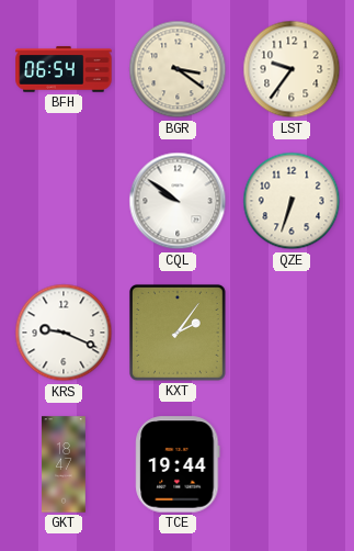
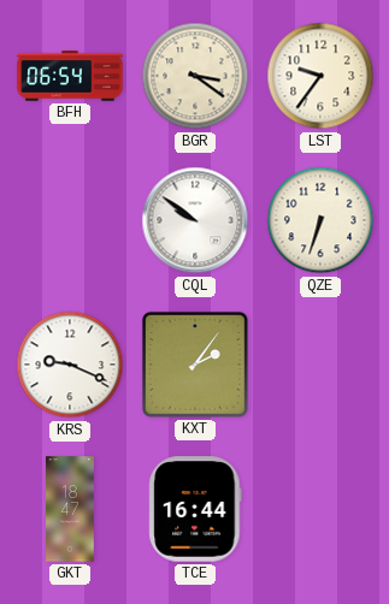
TCE: 19:44 -> 16:44
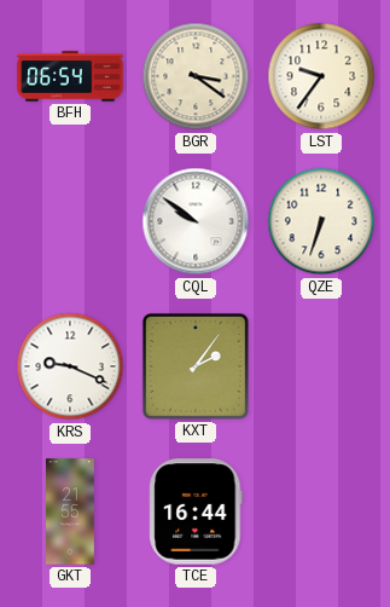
GKT: 18:47 -> 21:55
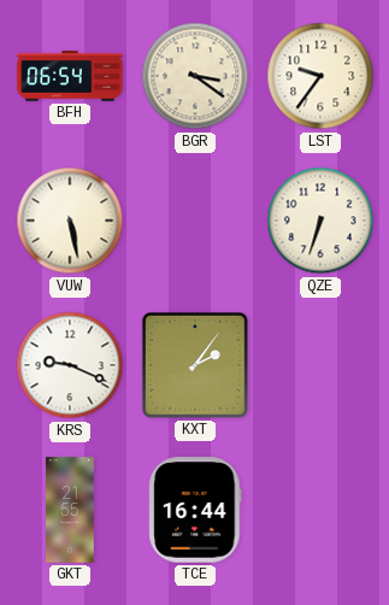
VUW: none -> 5:28
CQL: 9:51 -> none
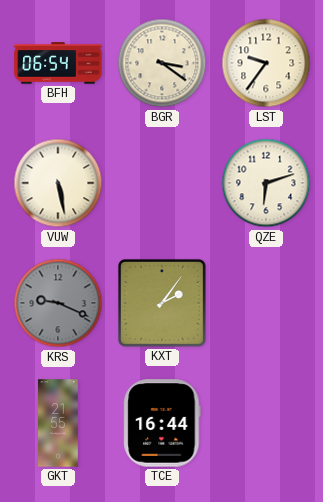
QZE: 6:33 -> 6:12
KRS dial: white -> grey
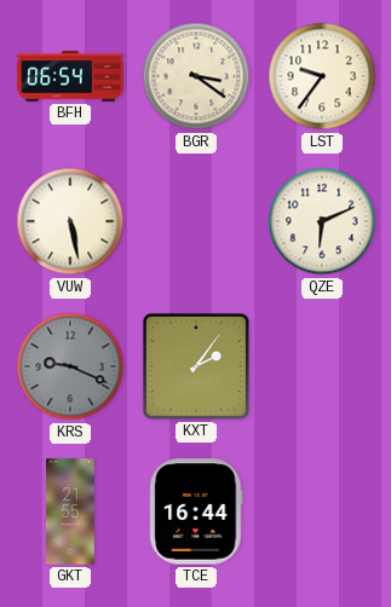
QZE: 6:12 -> 6:11
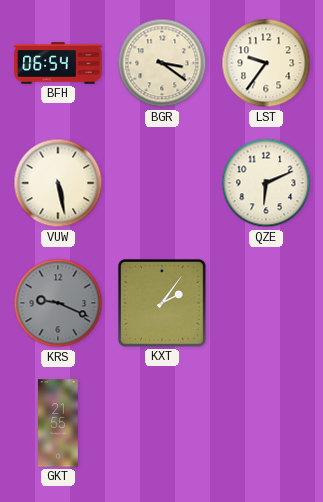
TCE: 16:44 -> none
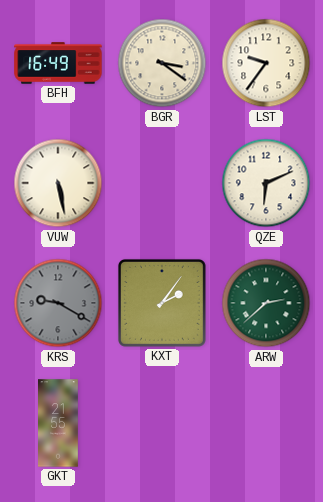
BFH: 06:54 -> 16:49
KRS: 9:19 -> 9:20
ARW: none -> 2:38
